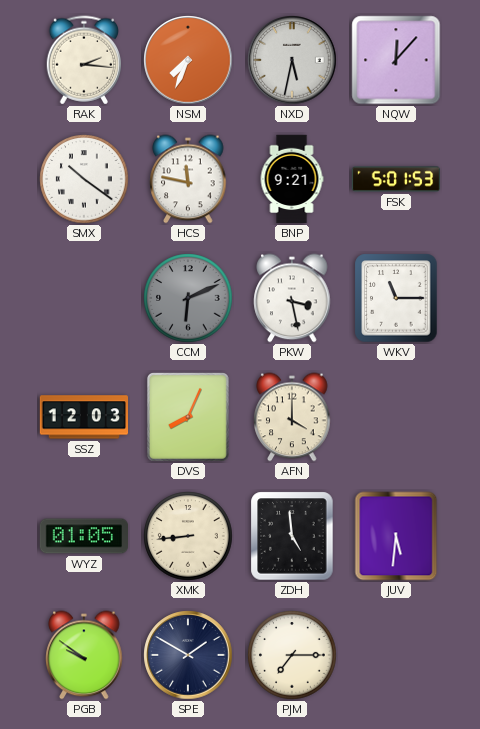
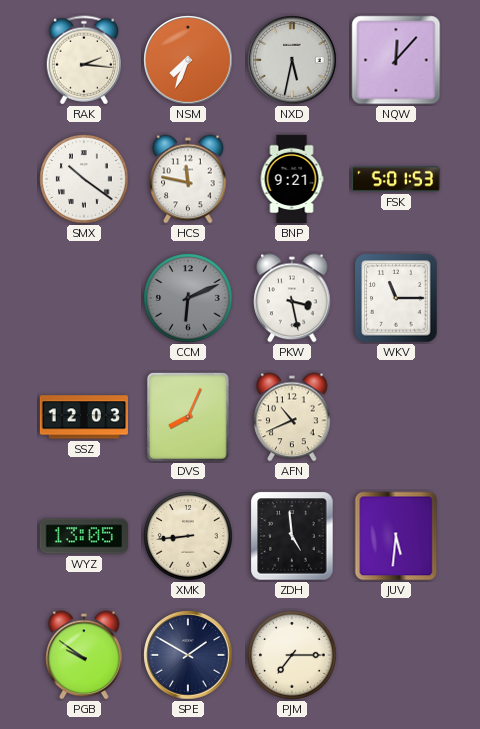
AFN: 4:00 -> 10:41
WYZ: 01:05 -> 13:05
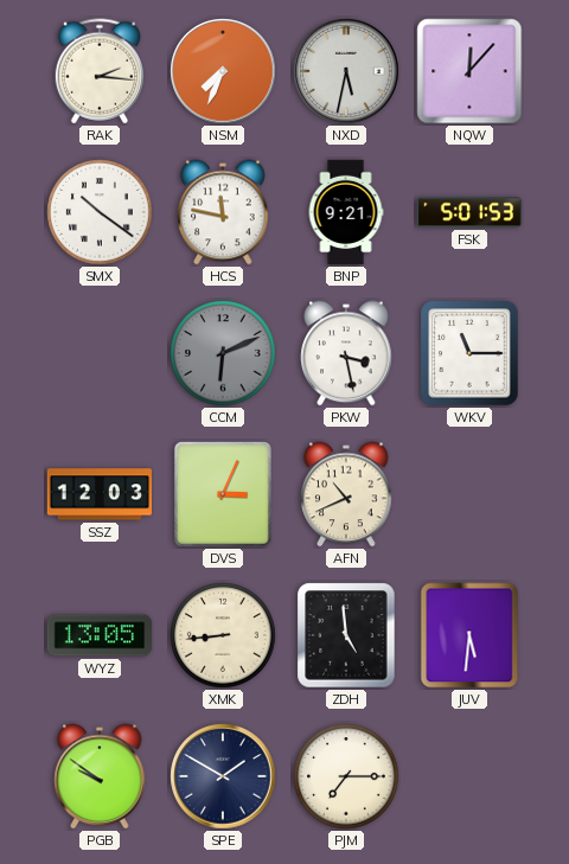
DVS: 8:04 -> 3:04
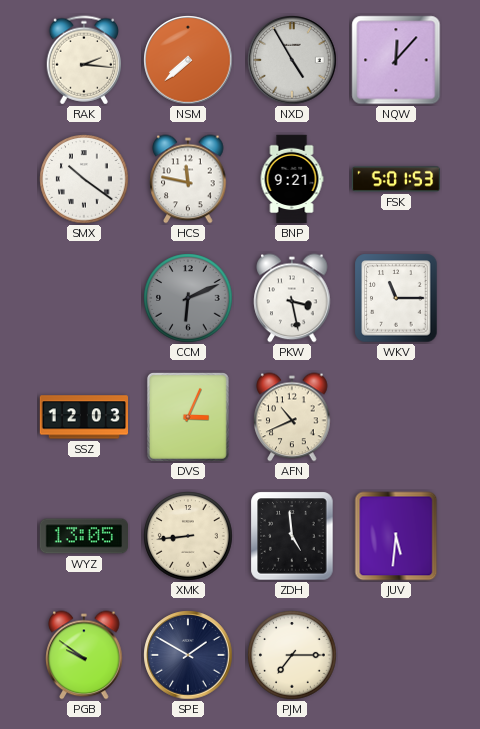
NSM: 7:34 -> 7:38
NXD: 5:32 -> 4:55
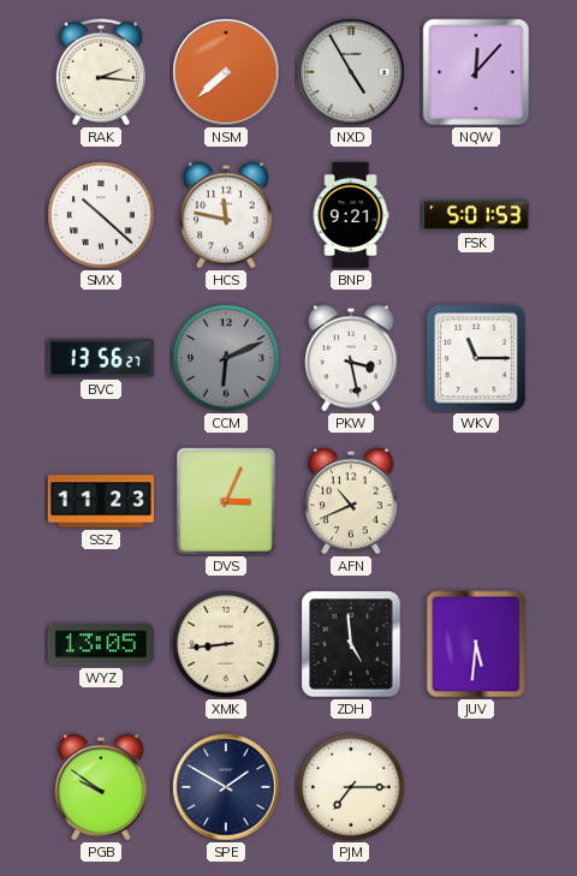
SMX: 10:21 -> 10:22
BVC: none -> 13:56
SSZ: 12:03 -> 11:23
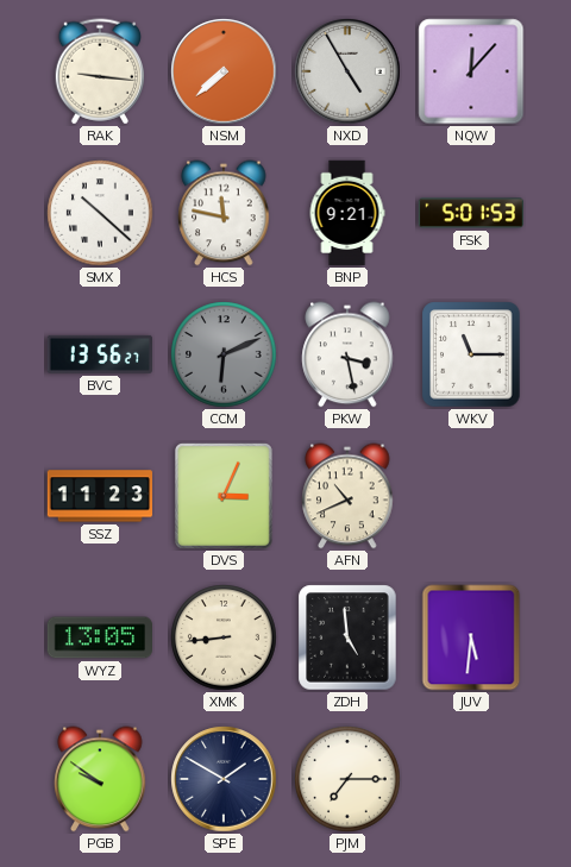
RAK: 2:16 -> 9:16
